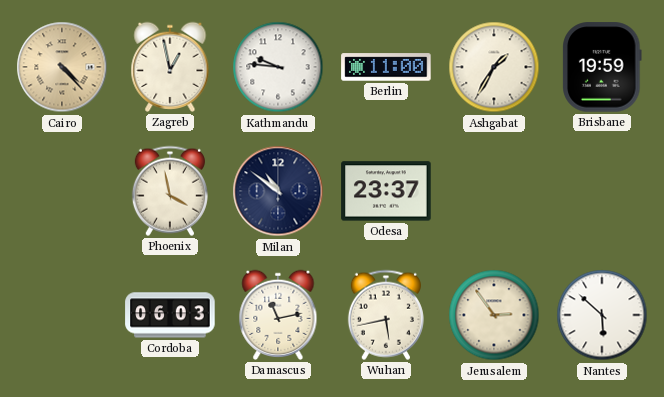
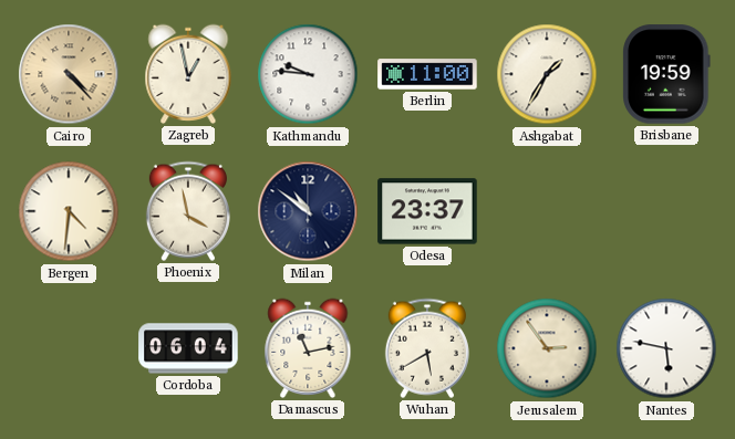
Bergen: none -> 4:31
Cordoba: 06:03 -> 06:04
Wuhan: 5:43 -> 5:40
Nantes: 5:52 -> 5:47
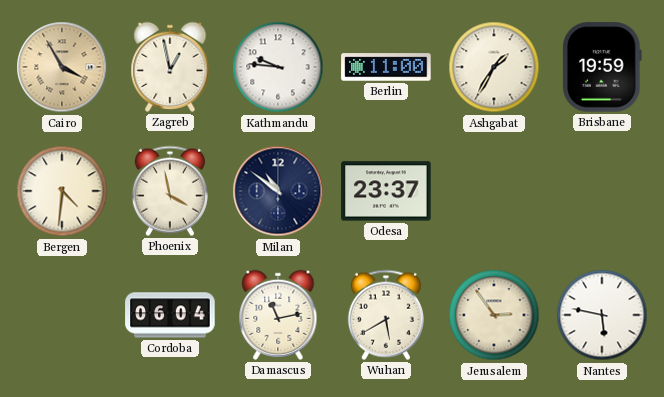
Cairo: 4:23 -> 3:55
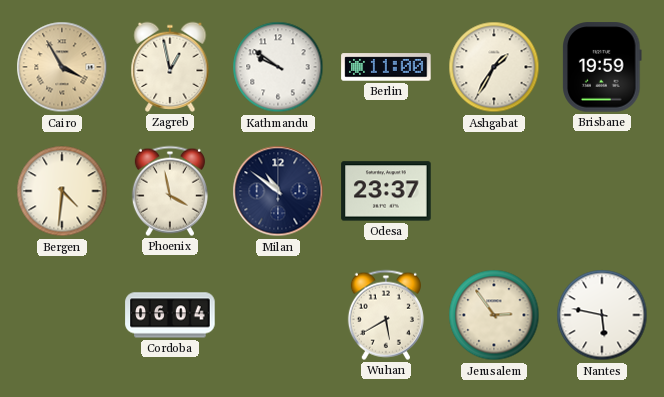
Kathmandu: 9:46 -> 9:51
Damascus: 11:13 -> none
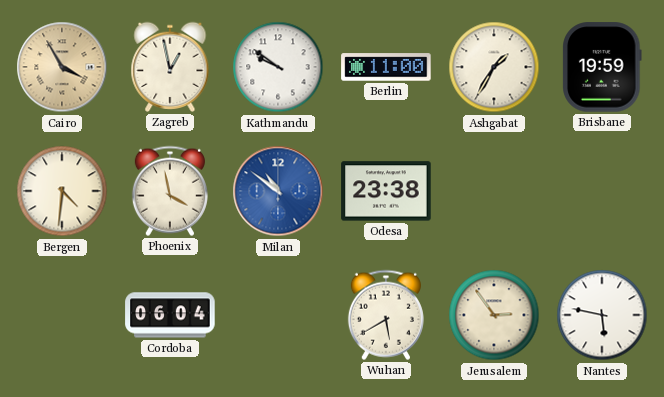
Milan dial: navy -> blue
Odesa: 23:37 -> 23:38
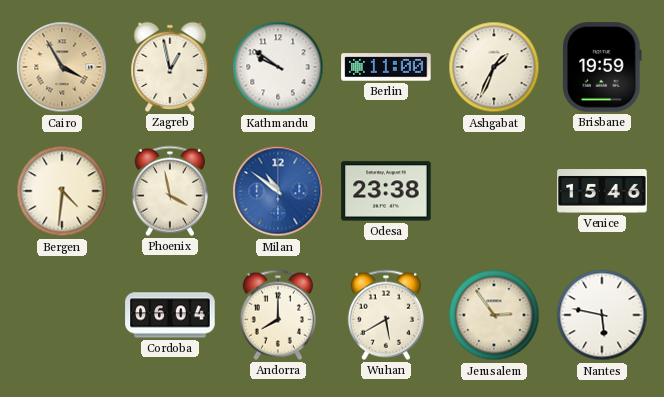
Ashgabat: 1:35 -> 1:34
Venice: none -> 15:46
Andorra: none -> 8:00
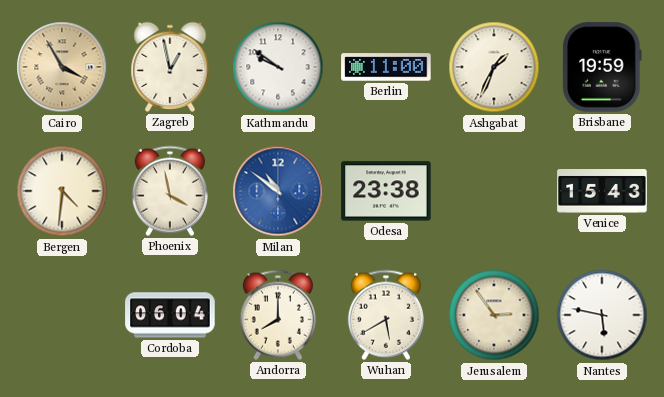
Venice: 15:46 -> 15:43
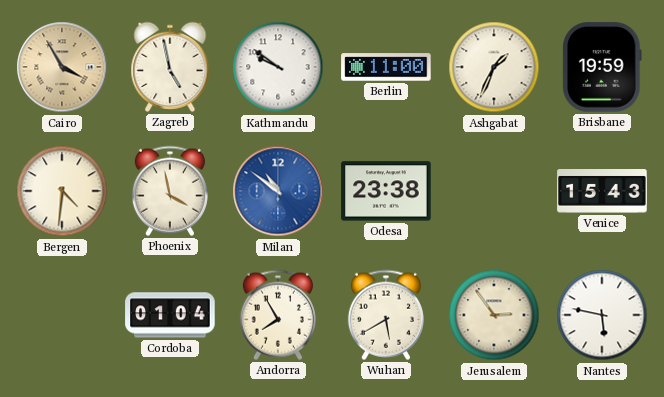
Zagreb: 12:58 -> 4:58
Cordoba: 06:04 -> 01:04
Andorra: 8:00 -> 7:55
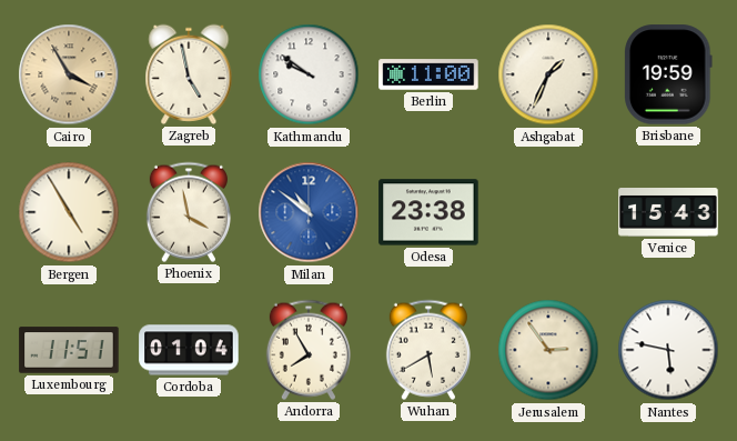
Bergen: 4:31 -> 4:55
Luxembourg: none -> 11:51
